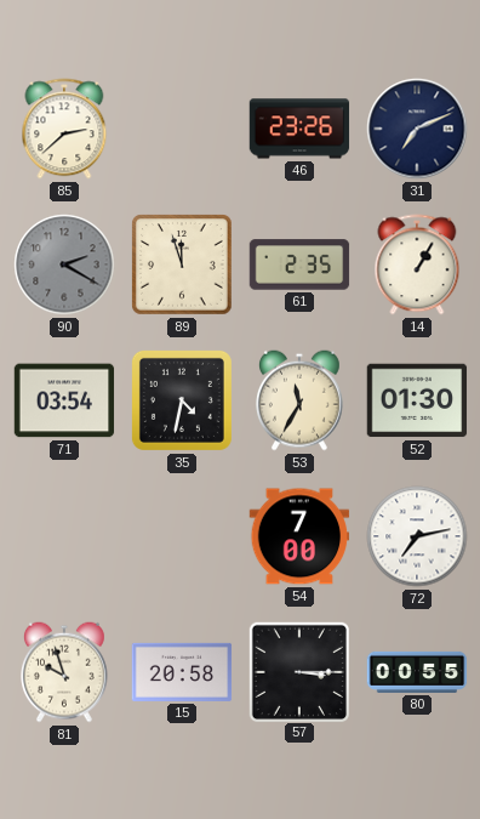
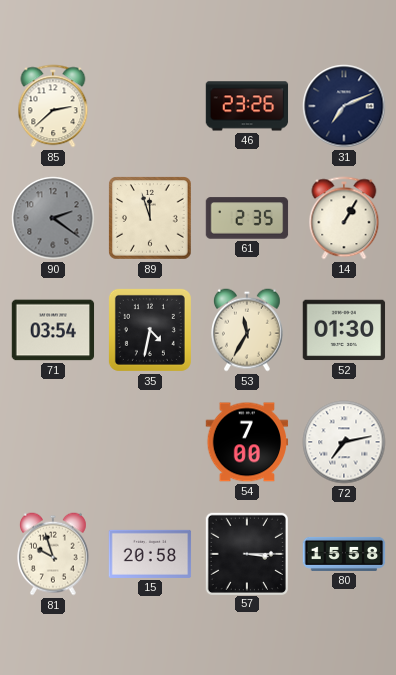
90: 2:20 -> 2:21
80: 00:55 -> 15:58
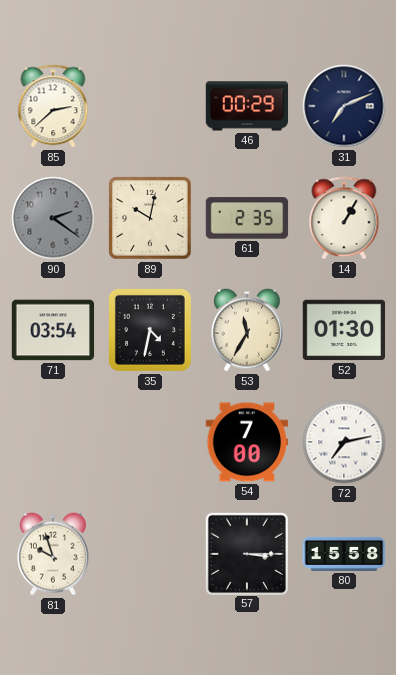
46: 23:26 -> 00:29
89: 11:57 -> 10:02
15: 20:58 -> none
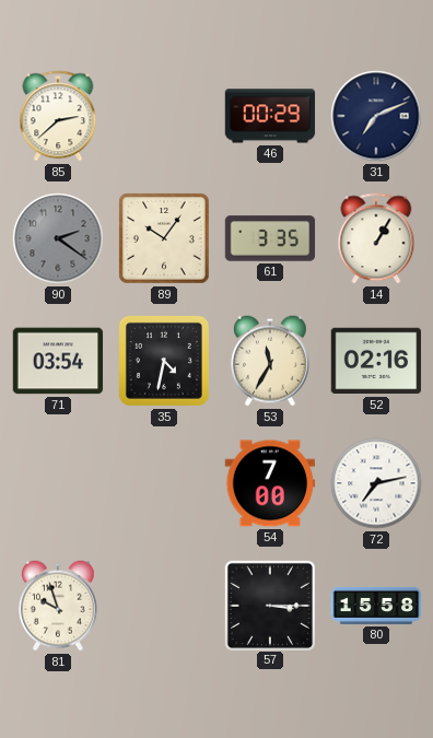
89: 10:02 -> 10:06
61: 2:35 -> 3:35
52: 01:30 -> 02:16
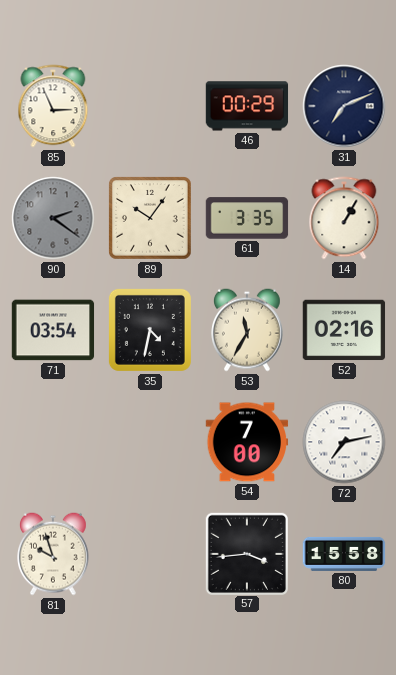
85: 2:38 -> 2:56
57: 3:15 -> 3:44
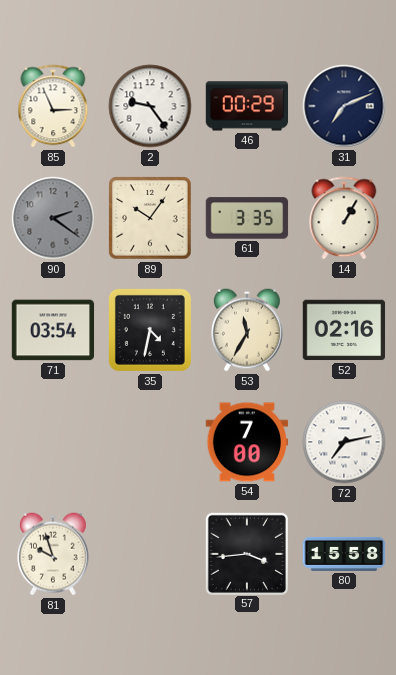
2: none -> 9:24
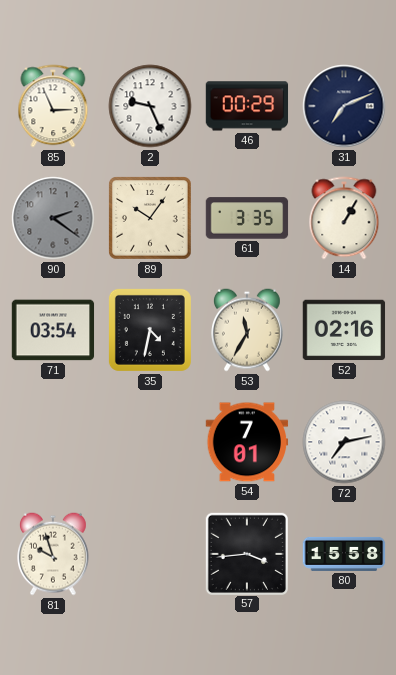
2: 9:24 -> 9:26
54: 7:00 -> 7:01
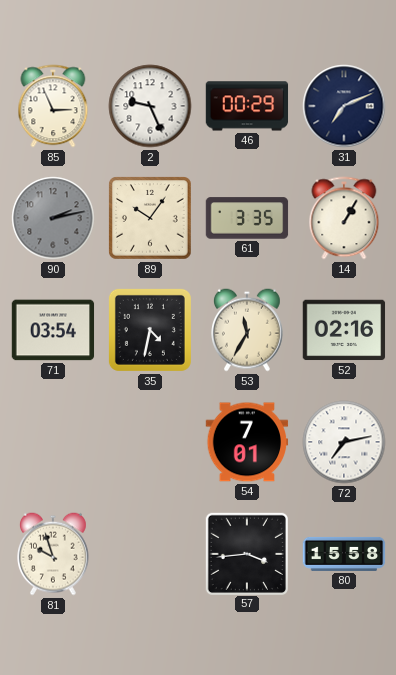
90: 2:21 -> 2:13
